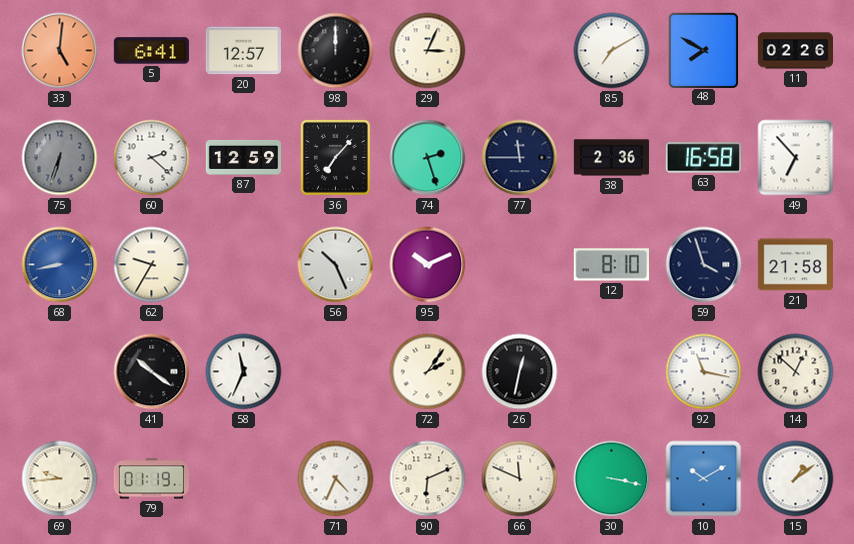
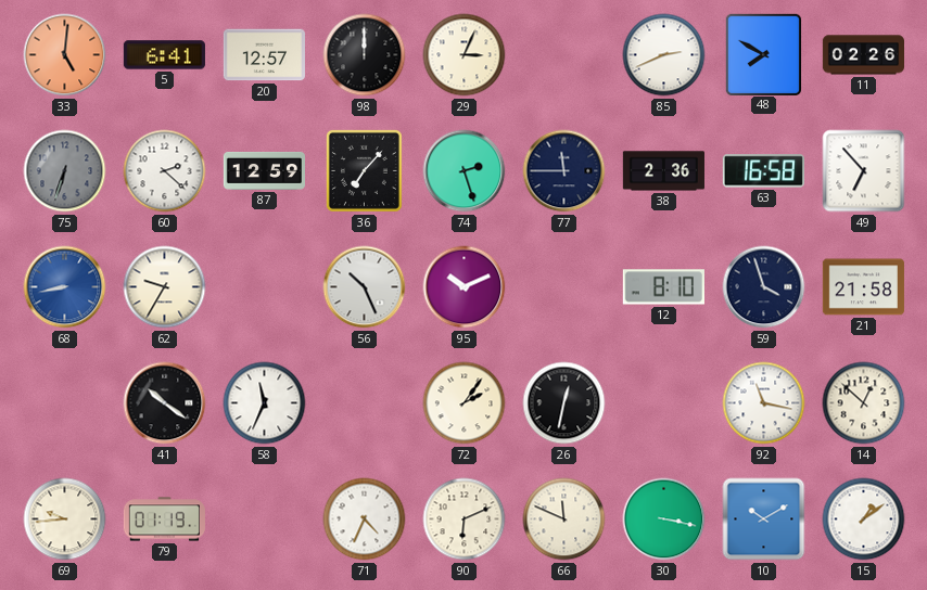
85: 7:10 -> 2:41
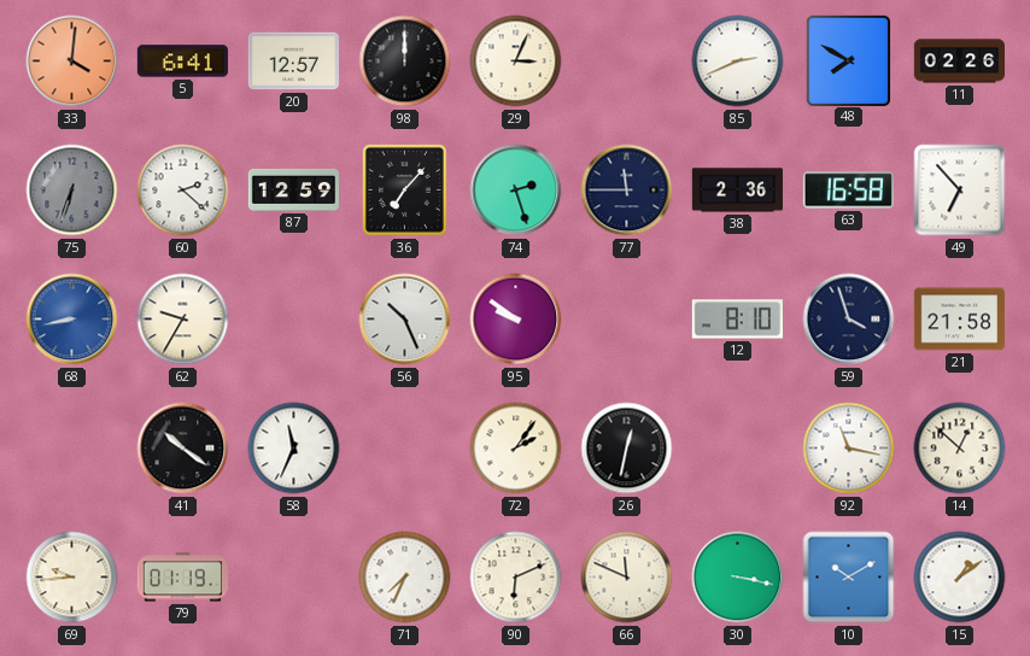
33: 5:01 -> 4:01
95: 10:11 -> 9:51
71: 4:34 -> 7:34
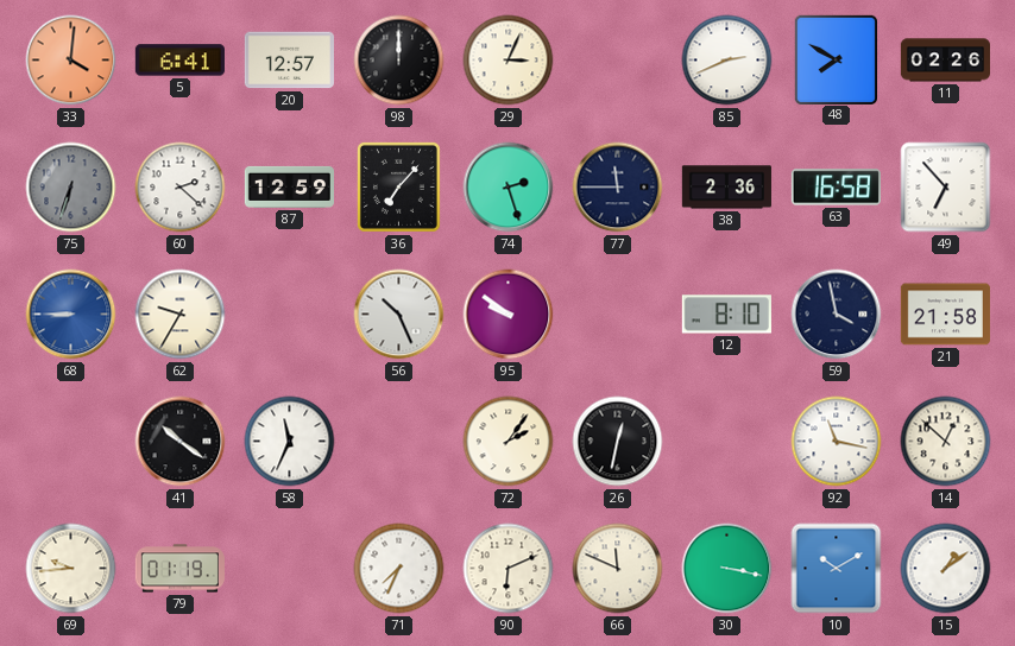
68: 8:43 -> 8:45
59: 3:57 -> 3:58
